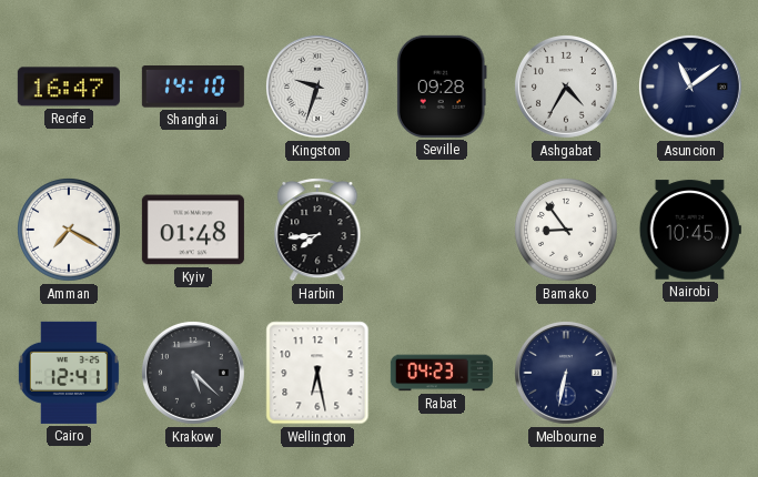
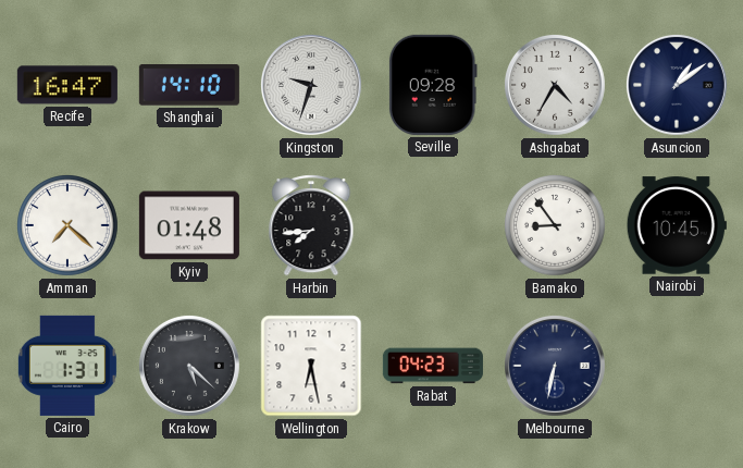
Asuncion: 11:09 -> 1:09
Amman: 7:20 -> 7:22
Cairo: 12:41 -> 1:31
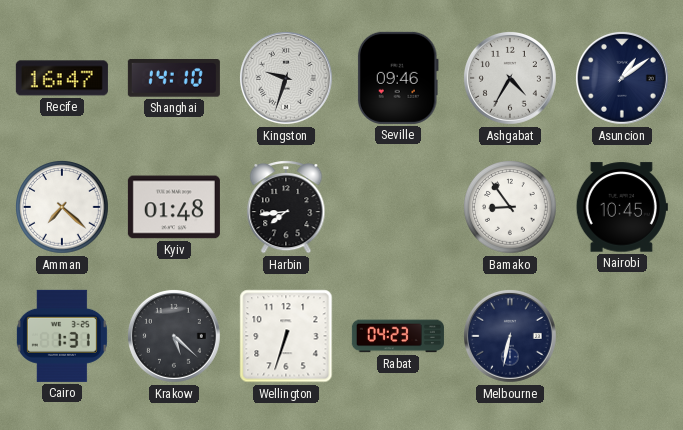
Seville: 09:28 -> 09:46
Wellington: 6:28 -> 6:33
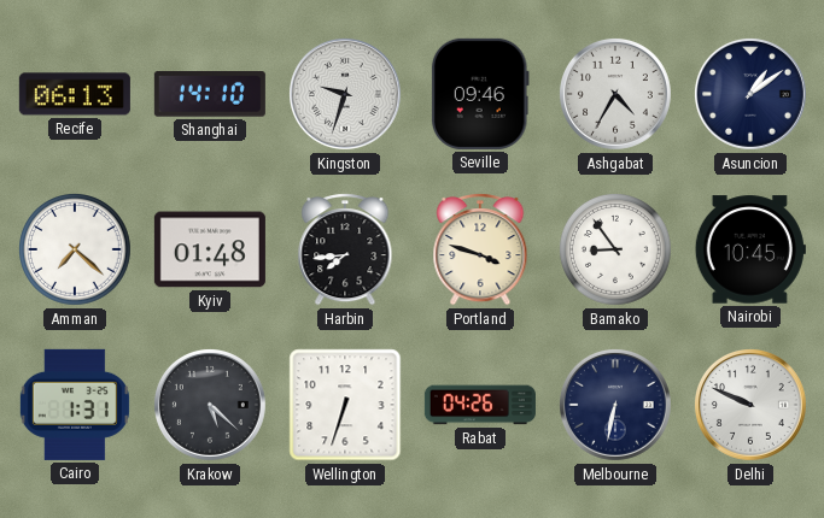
Recife: 16:47 -> 06:13
Portland: none -> 3:48
Rabat: 04:23 -> 04:26
Delhi: none -> 9:49
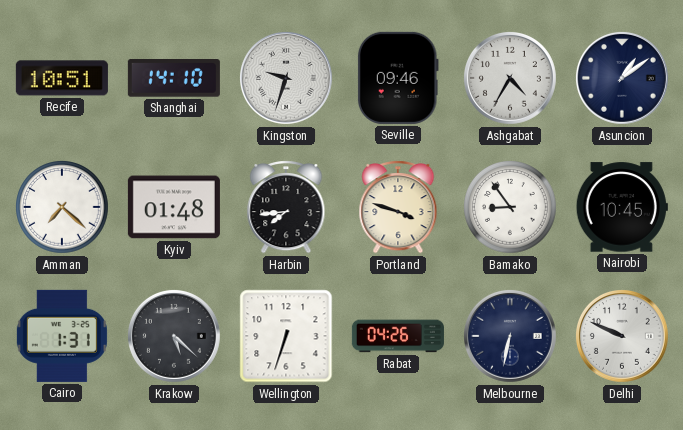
Recife: 06:13 -> 10:51
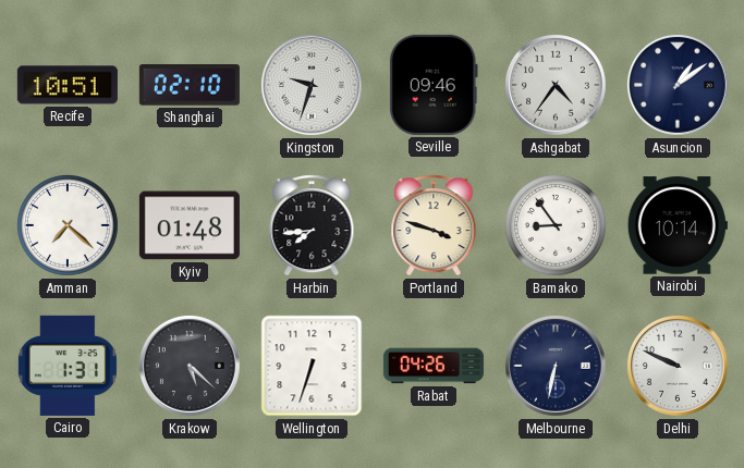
Shanghai: 14:10 -> 02:10
Ashgabat: 4:35 -> 4:36
Nairobi: 10:45 -> 10:14
